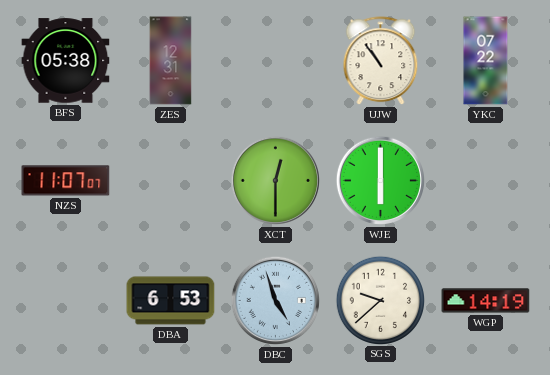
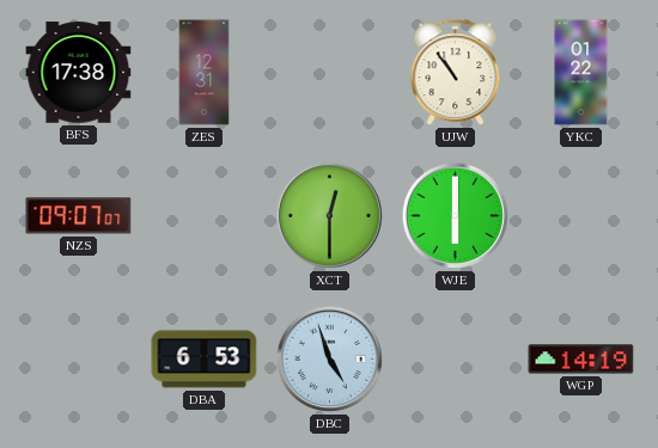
BFS: 05:38 -> 17:38
YKC: 07:22 -> 01:22
NZS: 11:07 -> 09:07
SGS: 9:38 -> none
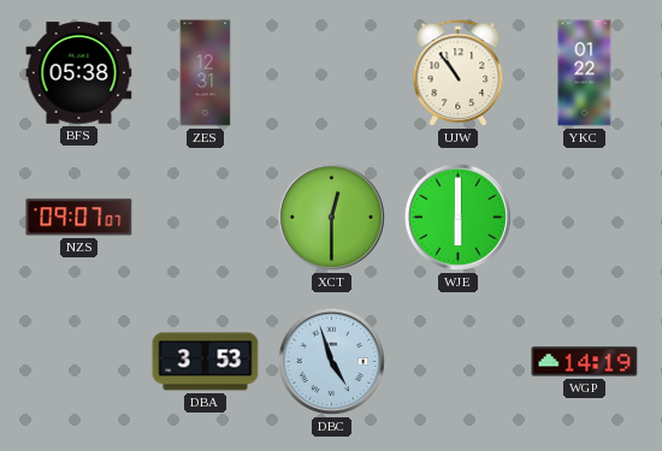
BFS: 17:38 -> 05:38
DBA: 6:53 -> 3:53
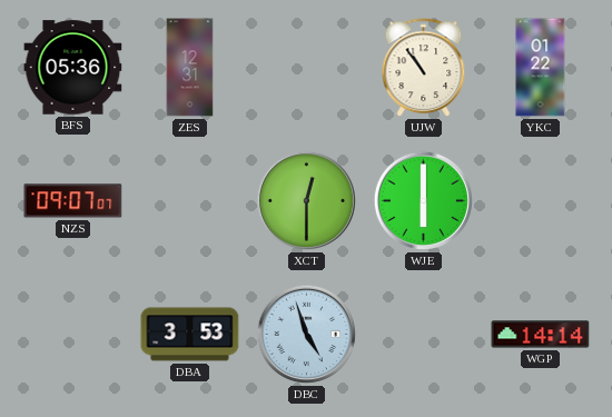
BFS: 05:38 -> 05:36
WGP: 14:19 -> 14:14
